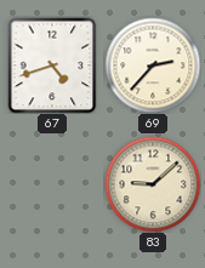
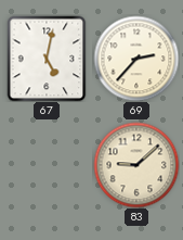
67: 4:42 -> 5:02
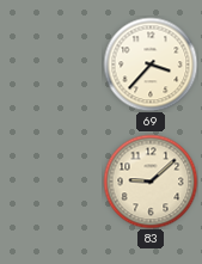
67: 5:02 -> none
69: 2:37 -> 3:37
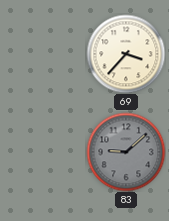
83 dial: cream -> grey
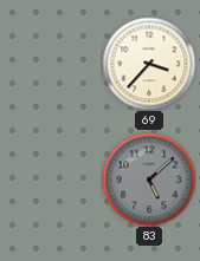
83: 9:08 -> 5:08
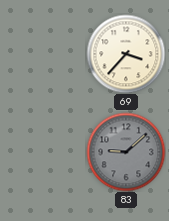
83: 5:08 -> 9:08
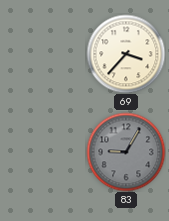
83: 9:08 -> 9:05
